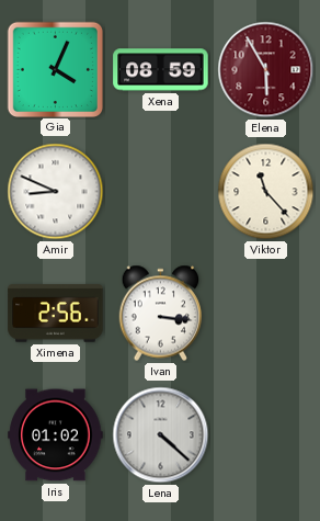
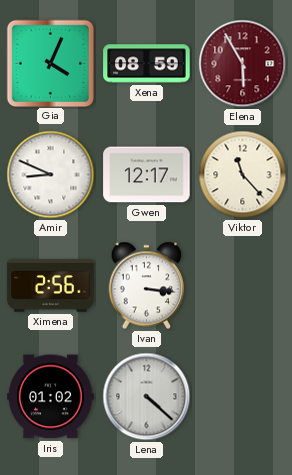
Gwen: none -> 12:17
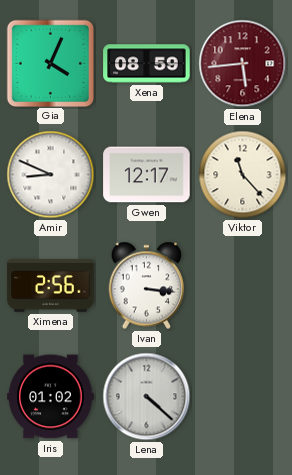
Elena: 5:55 -> 5:44
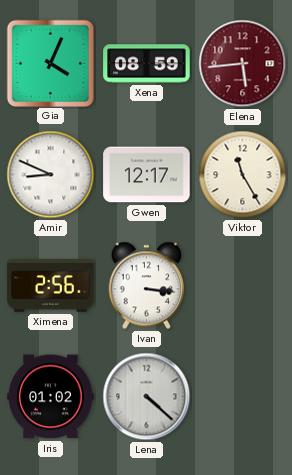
Viktor: 11:23 -> 11:25
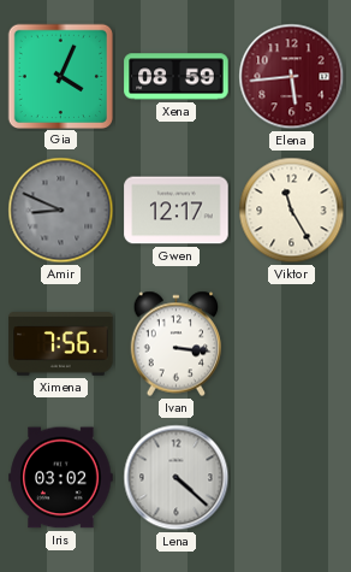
Amir dial: white -> grey
Ximena: 2:56 -> 7:56
Iris: 01:02 -> 03:02
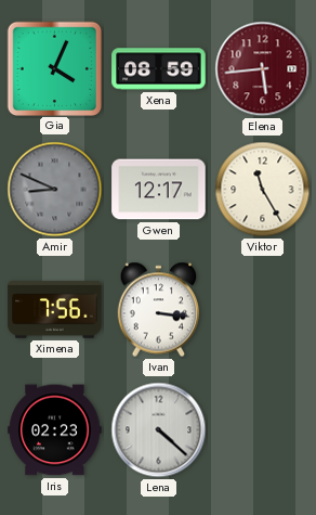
Iris: 03:02 -> 02:23
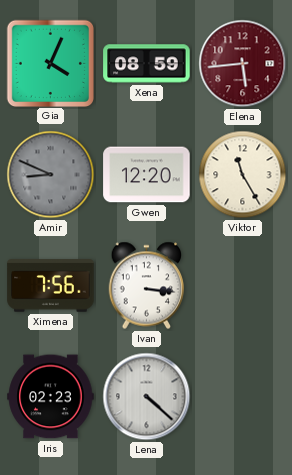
Gwen: 12:17 -> 12:20
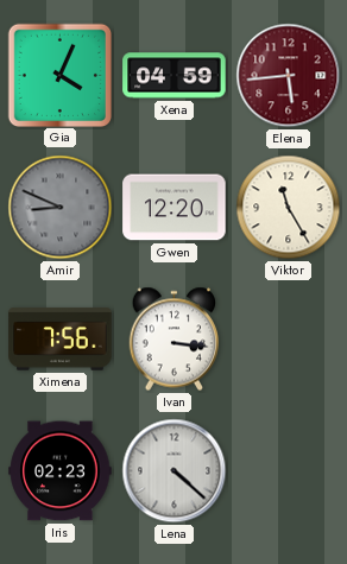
Xena: 08:59 -> 04:59
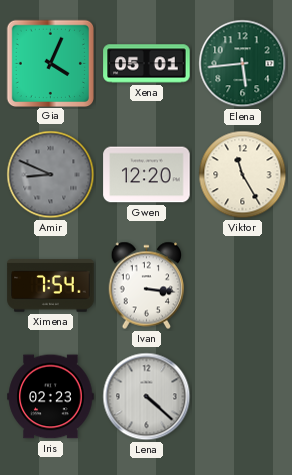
Xena: 04:59 -> 05:01
Elena dial: burgundy -> green
Ximena: 7:56 -> 7:54
